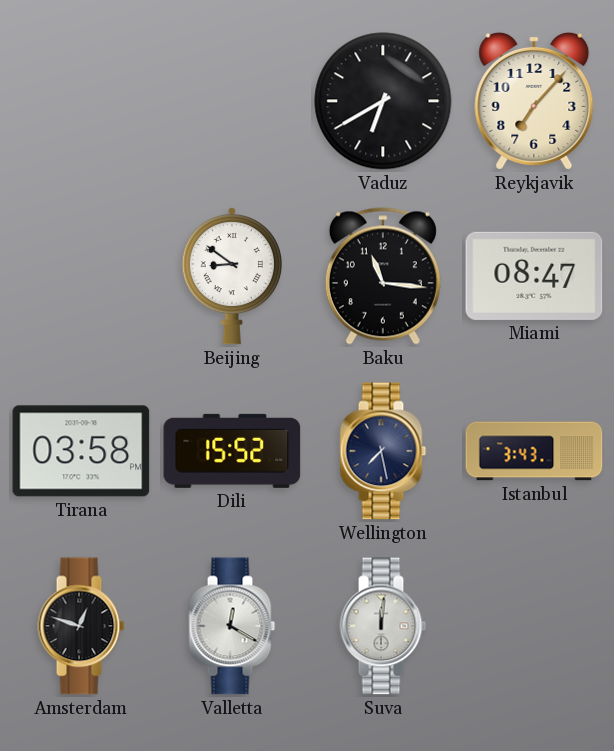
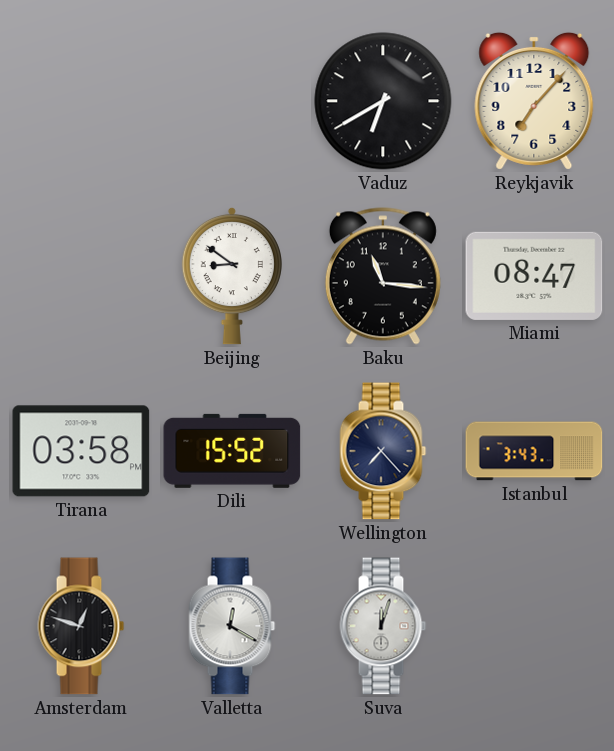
Wellington: 7:28 -> 7:23
Suva: 12:01 -> 12:03
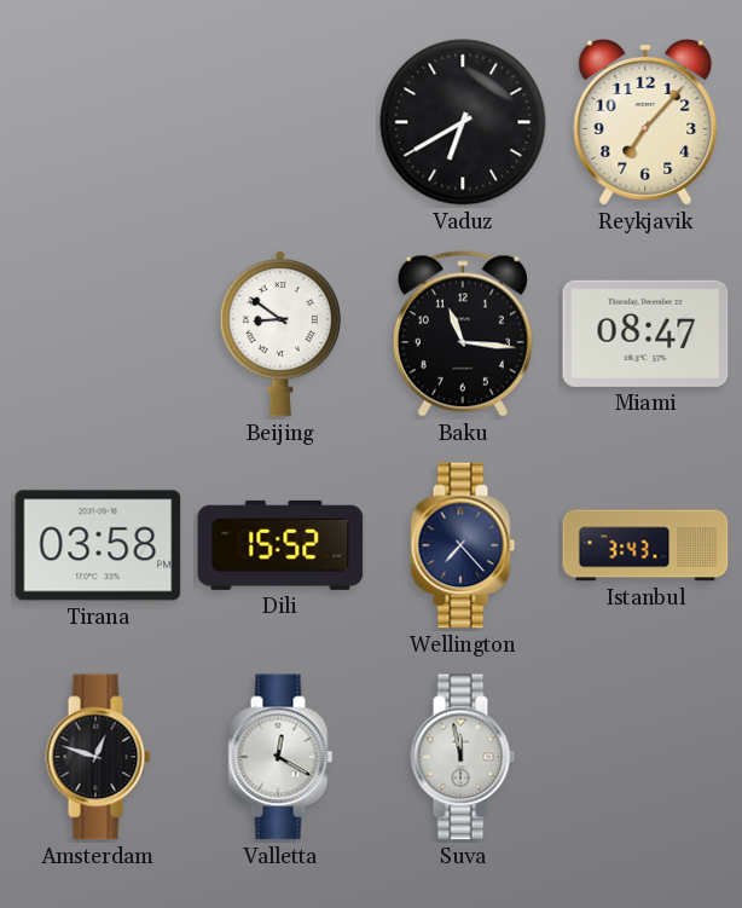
Suva: 12:03 -> 11:58
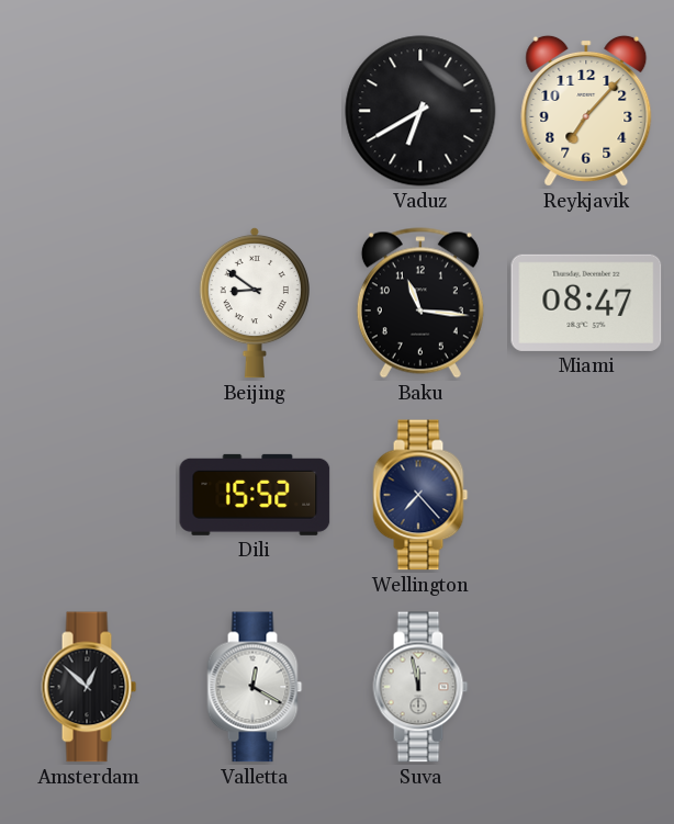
Tirana: 03:58 -> none
Istanbul: 3:43 -> none
Amsterdam: 12:48 -> 12:52
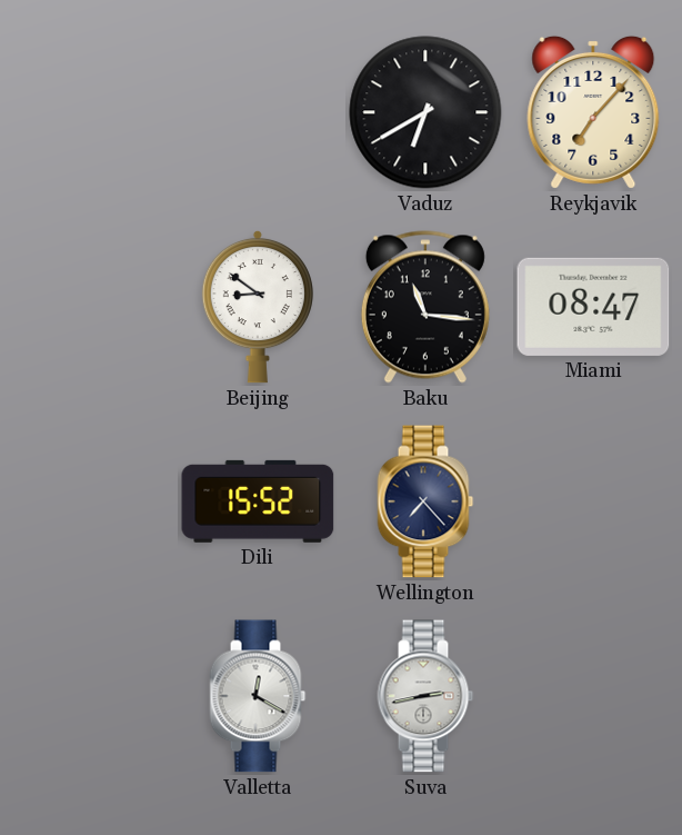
Amsterdam: 12:52 -> none
Suva: 11:58 -> 2:43
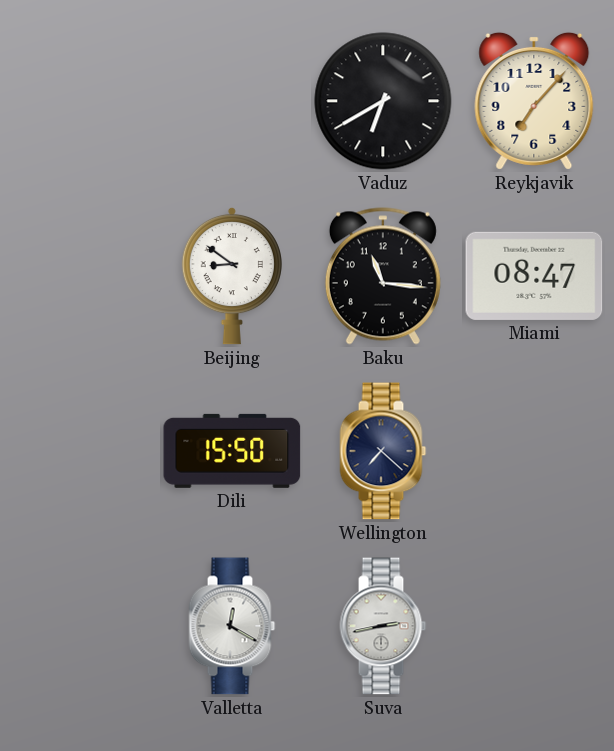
Dili: 15:52 -> 15:50
Wellington: 7:23 -> 7:22
